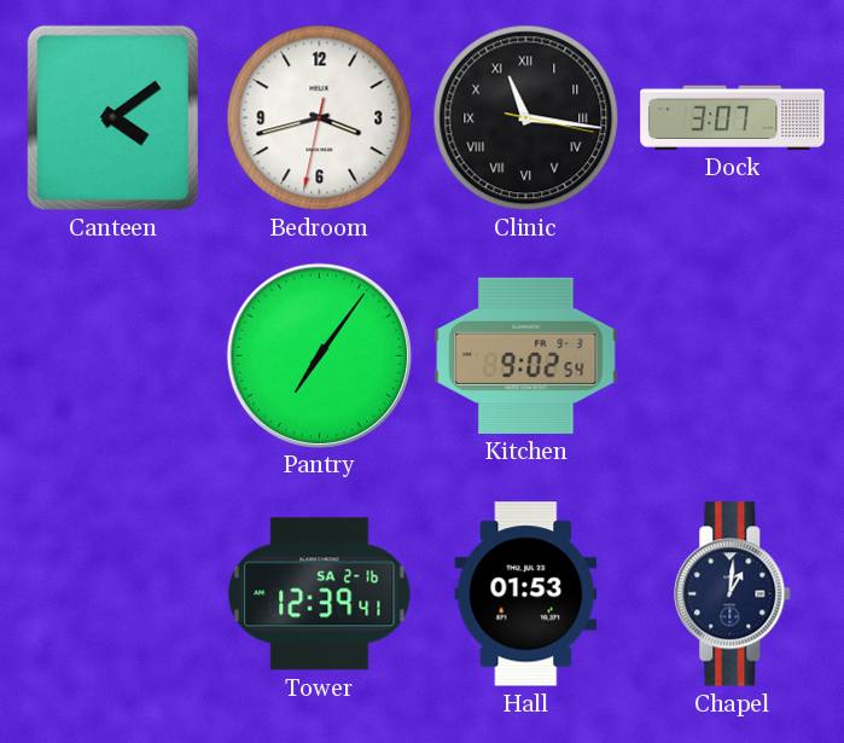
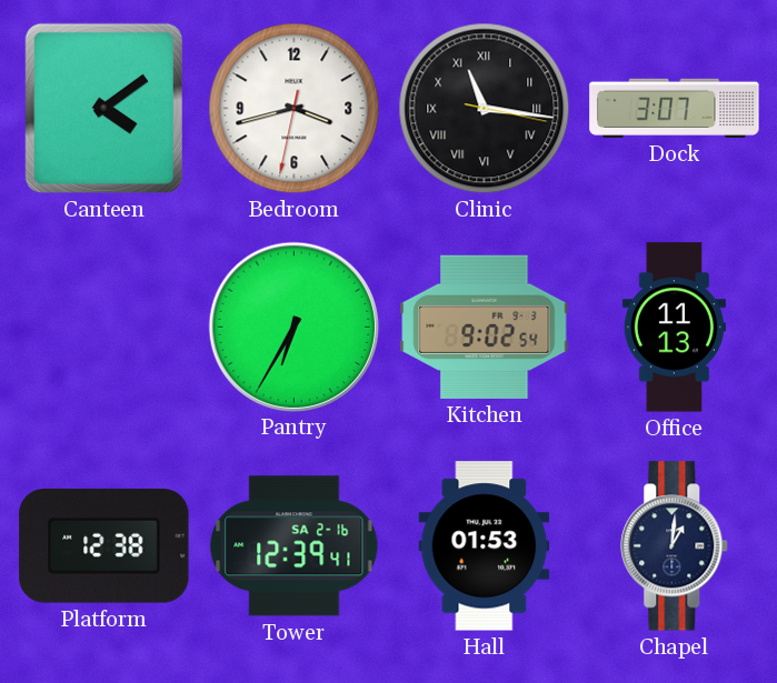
Pantry: 7:06 -> 6:35
Office: none -> 11:13
Platform: none -> 12:38
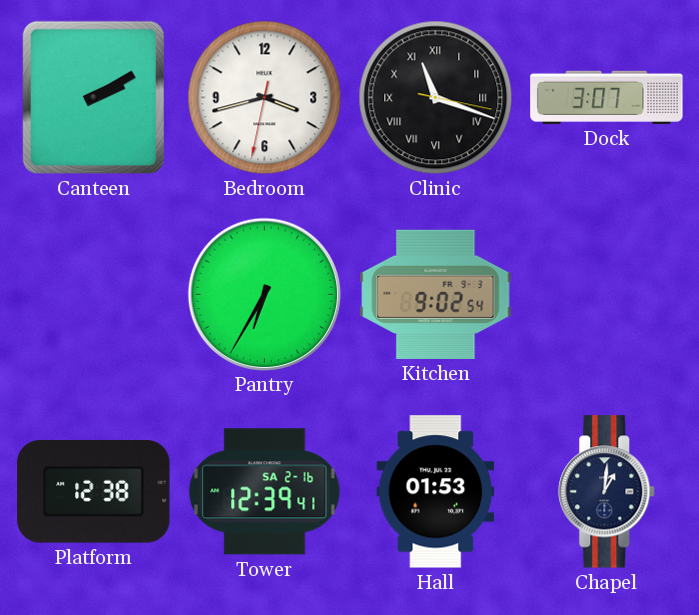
Canteen: 4:09 -> 2:10
Clinic: 11:16 -> 11:18
Office: 11:13 -> none
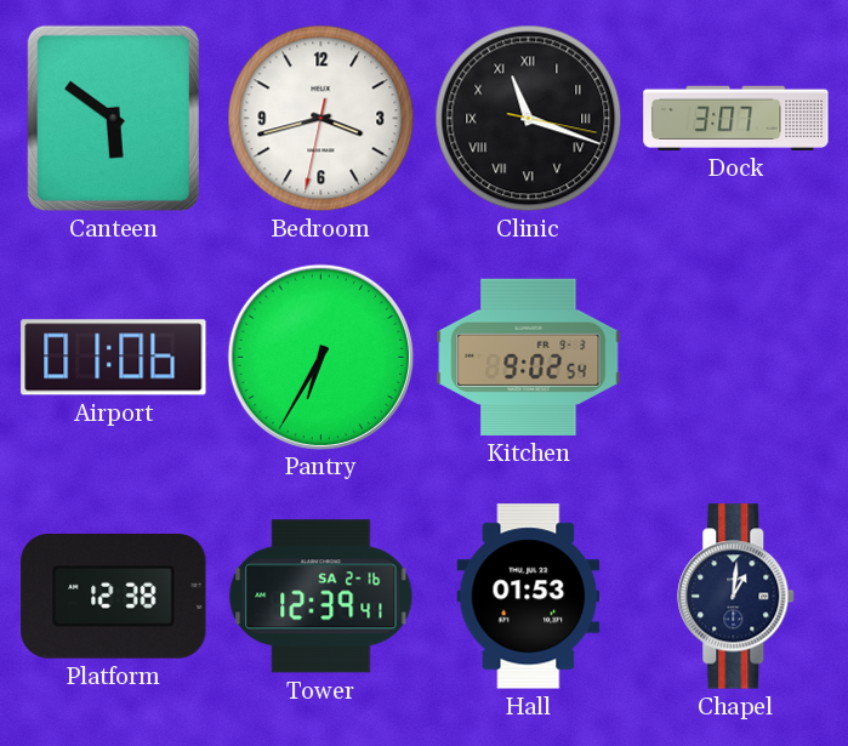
Canteen: 2:10 -> 5:51
Airport: none -> 01:06
